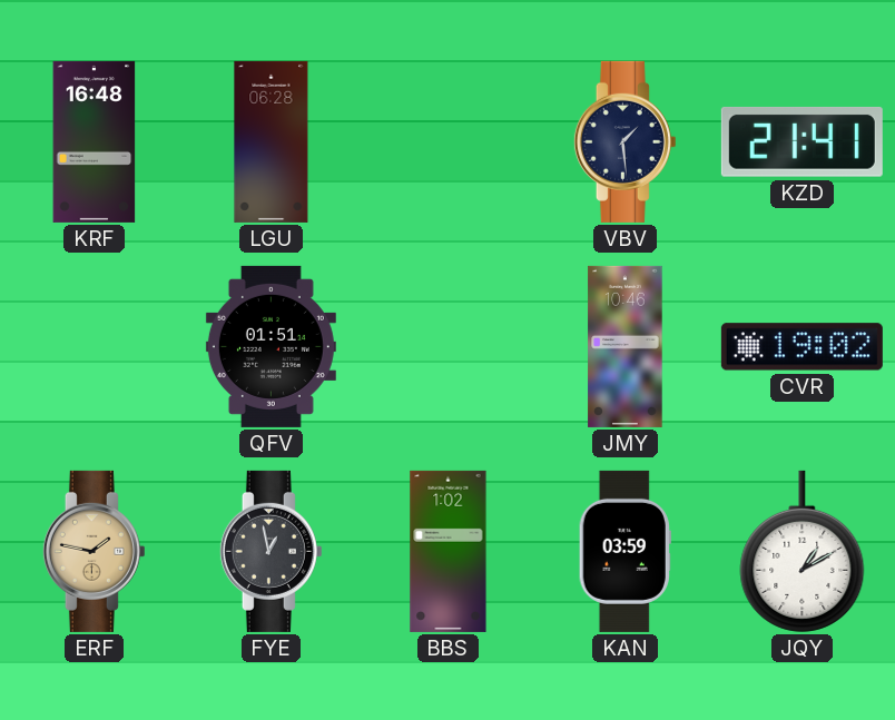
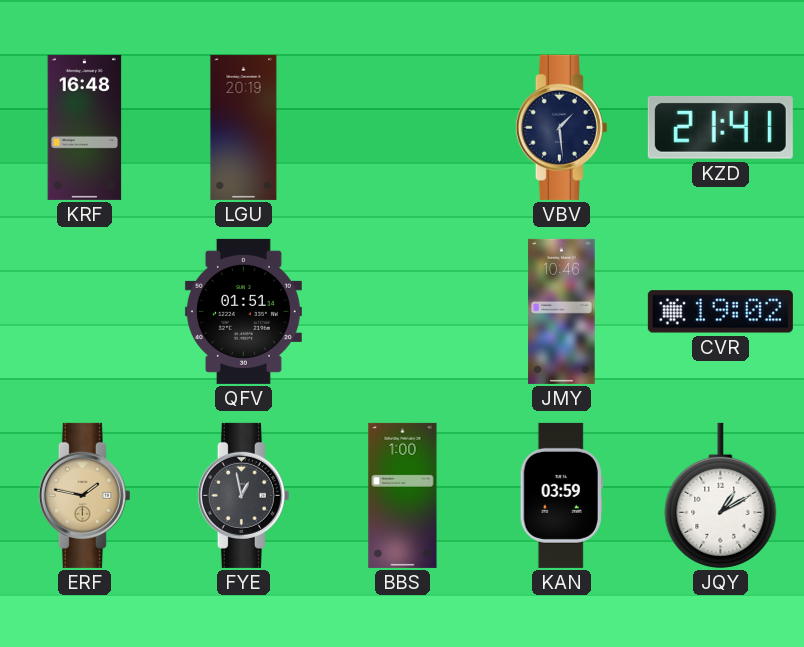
LGU: 06:28 -> 20:19
BBS: 1:02 -> 1:00
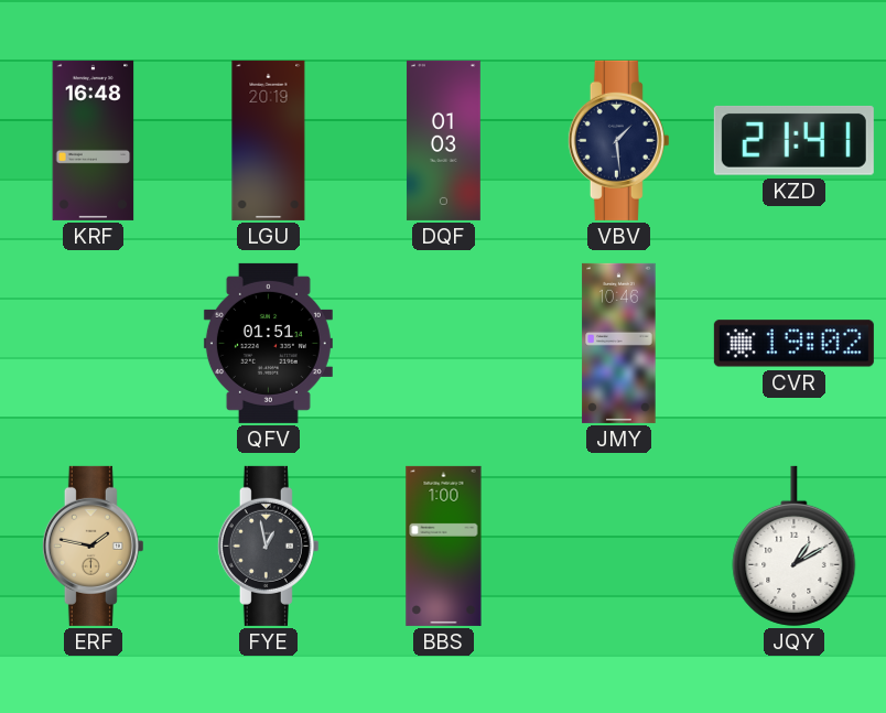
DQF: none -> 01:03
KAN: 03:59 -> none
